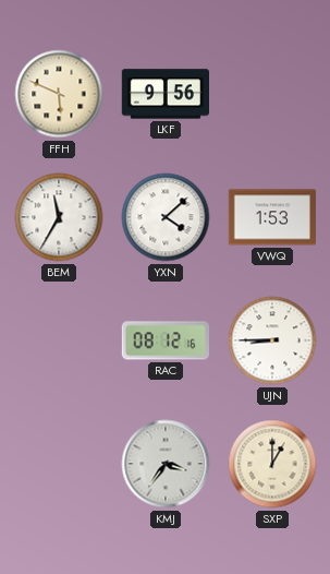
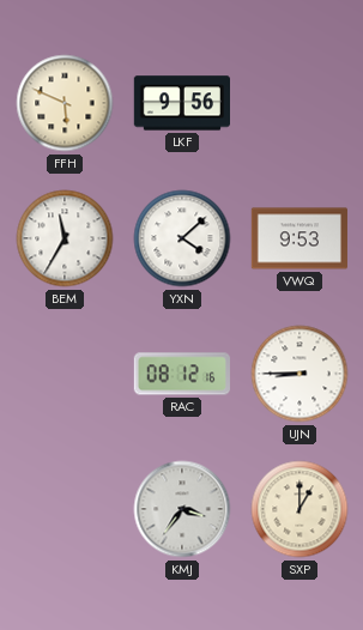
VWQ: 1:53 -> 9:53
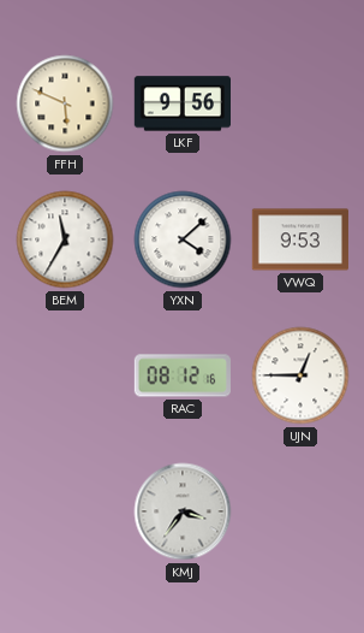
UJN: 8:45 -> 12:45
SXP: 1:00 -> none
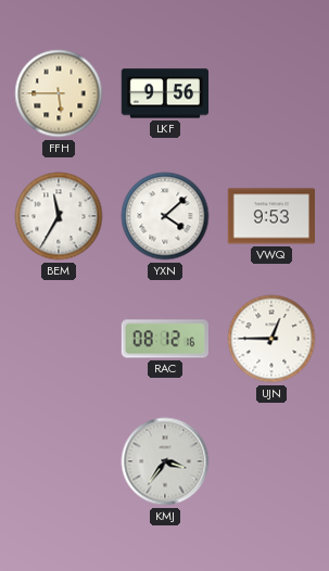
FFH: 5:49 -> 5:45
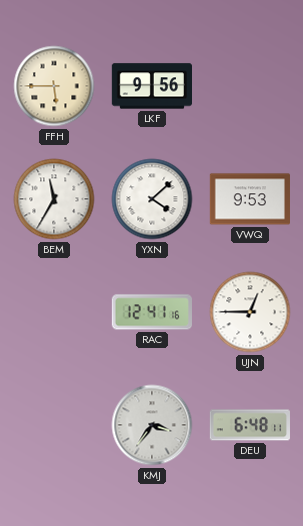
RAC: 08:12 -> 12:41
DEU: none -> 6:48
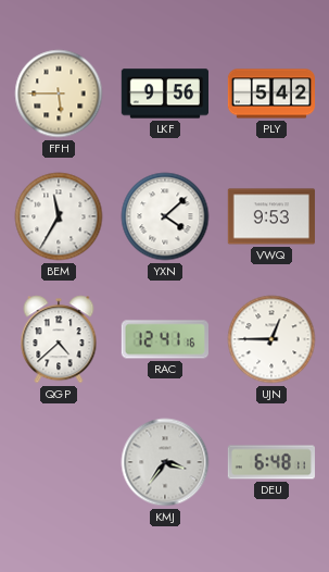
PLY: none -> 5:42
QGP: none -> 4:38
